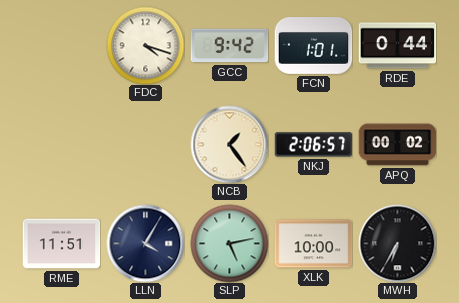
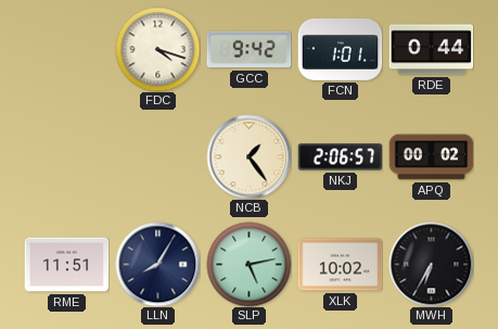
LLN: 4:05 -> 8:05
XLK: 10:00 -> 10:02
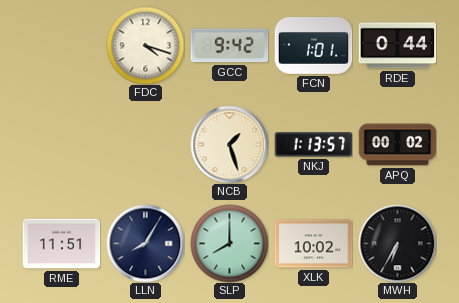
NCB: 1:24 -> 1:27
NKJ: 2:06 -> 1:13
SLP: 5:13 -> 8:00
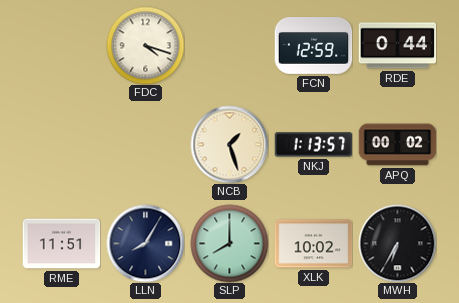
GCC: 9:42 -> none
FCN: 1:01 -> 12:59
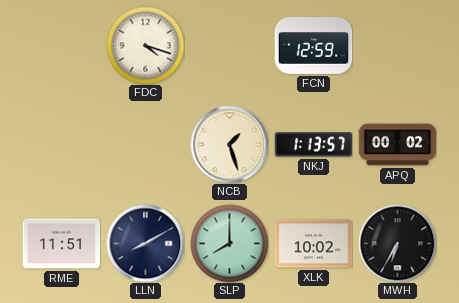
RDE: 0:44 -> none
LLN: 8:05 -> 8:10
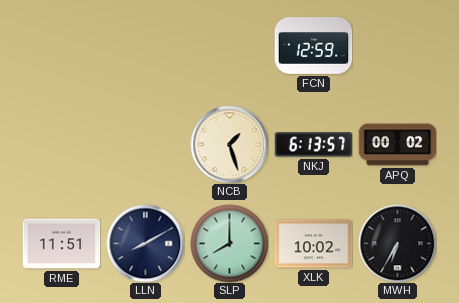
FDC: 4:18 -> none
NKJ: 1:13 -> 6:13
